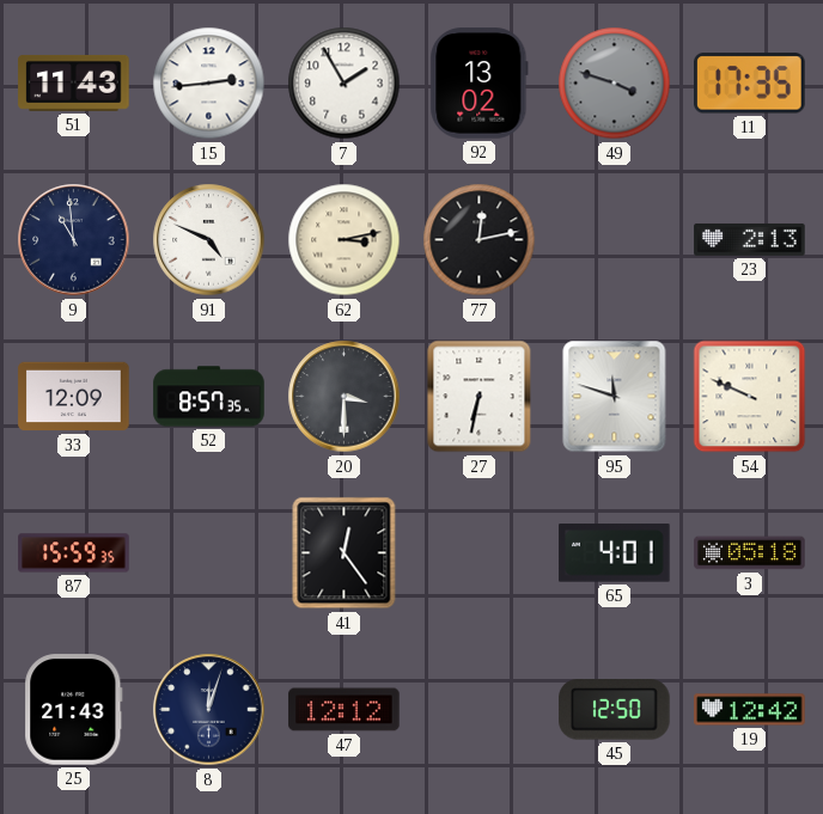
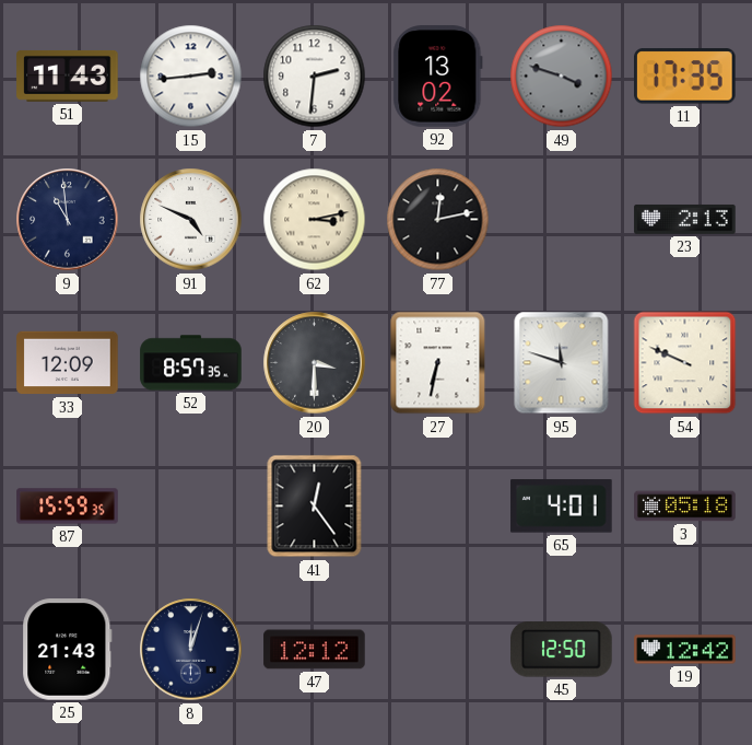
7: 1:55 -> 2:31
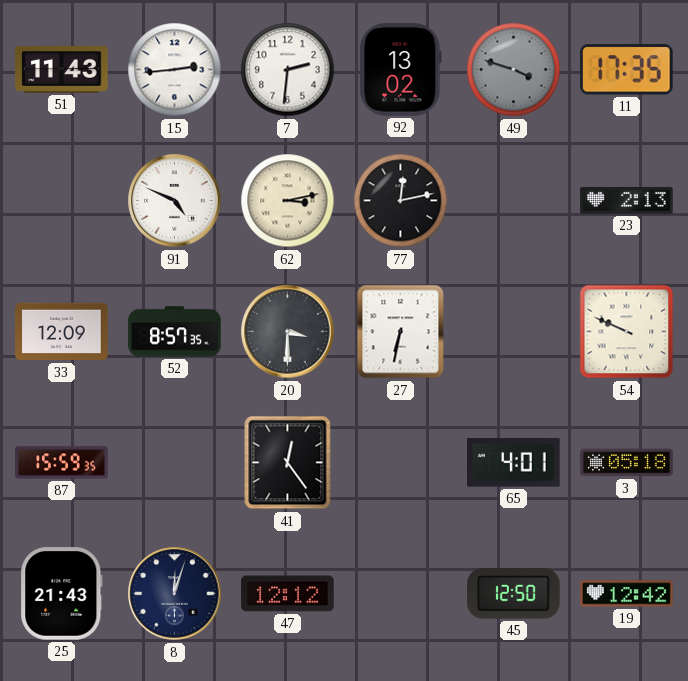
9: 10:59 -> none
95: 11:48 -> none
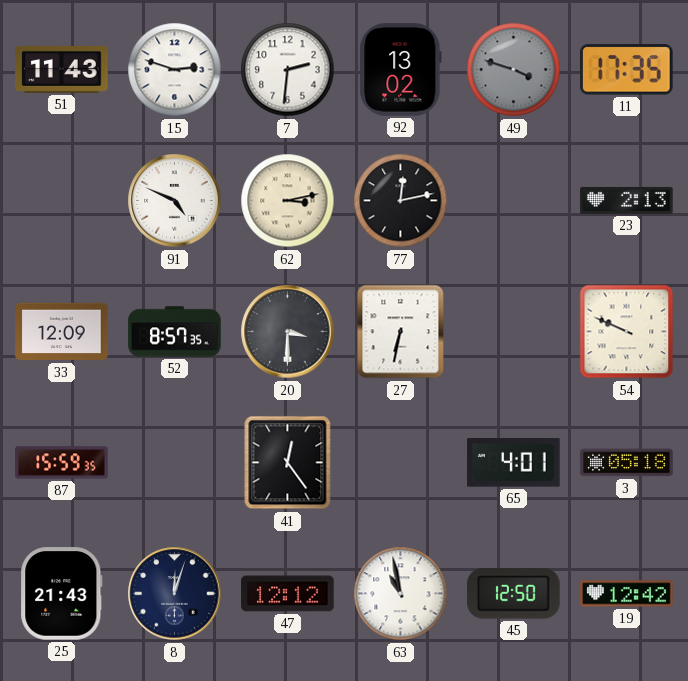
15: 2:44 -> 2:48
63: none -> 10:58
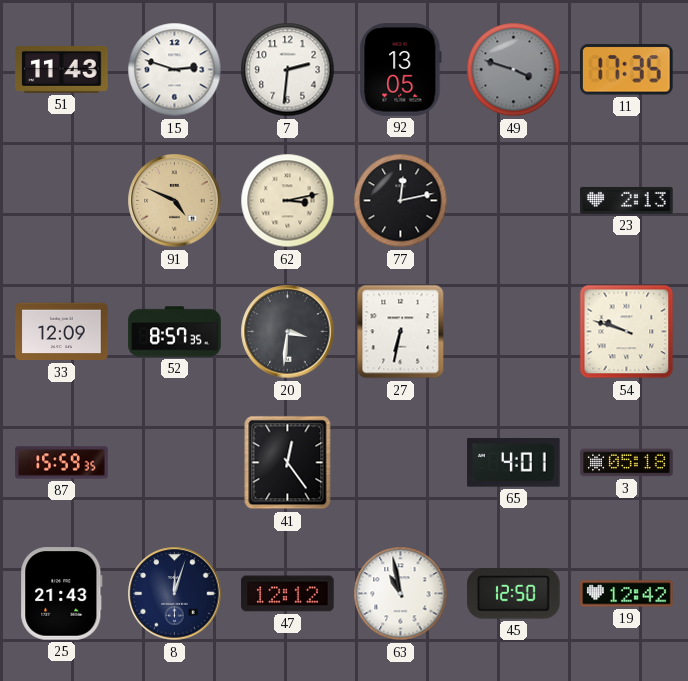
92: 13:02 -> 13:05
91 dial: white -> champagne
20: 3:30 -> 3:31
54: 9:49 -> 9:48
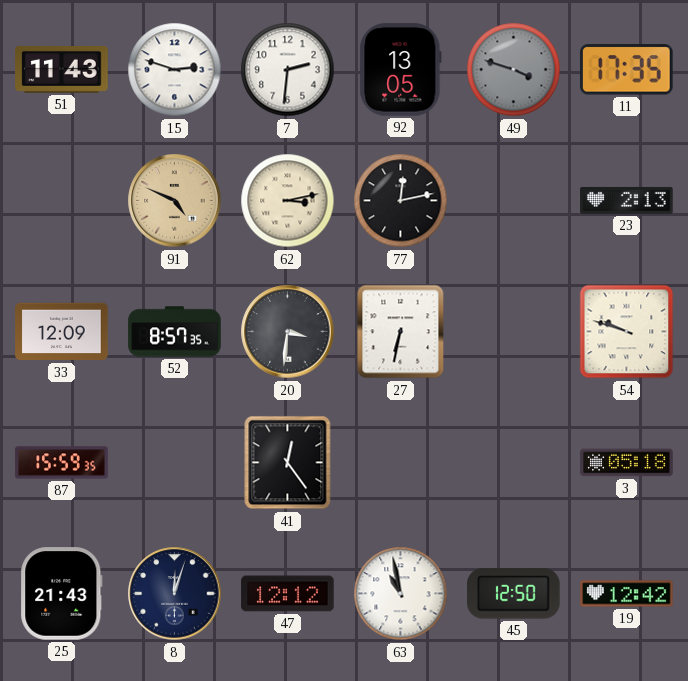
65: 4:01 -> none
